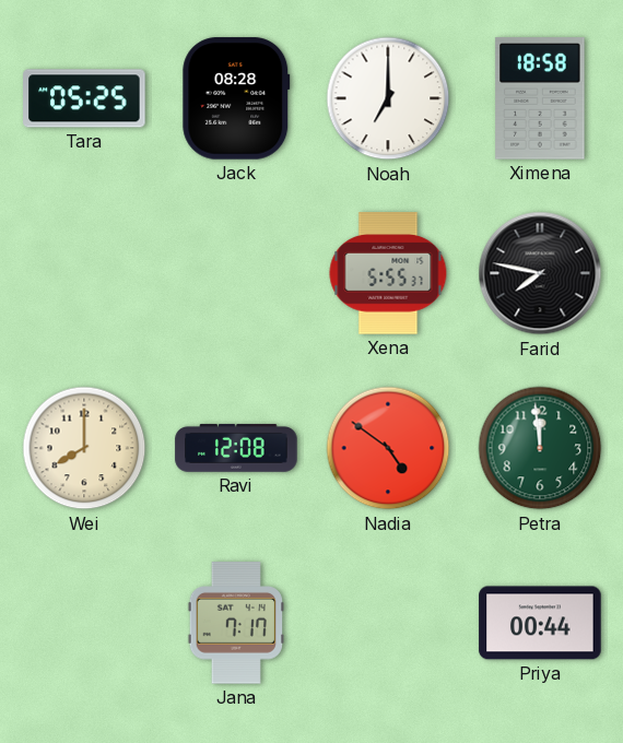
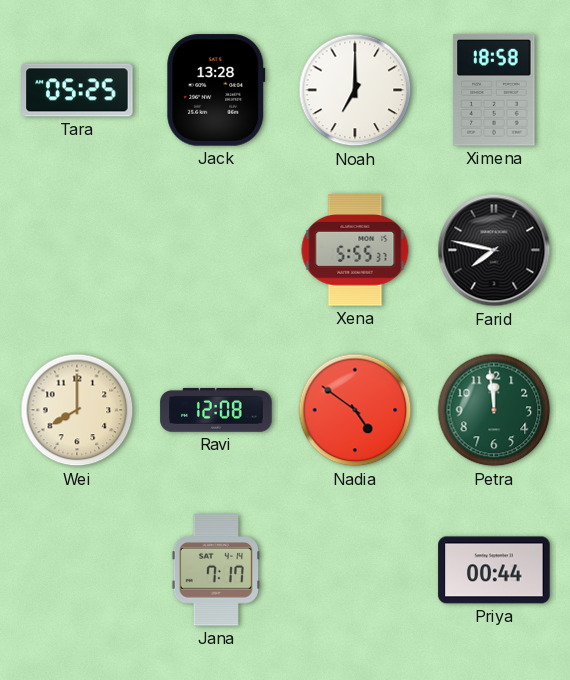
Jack: 08:28 -> 13:28
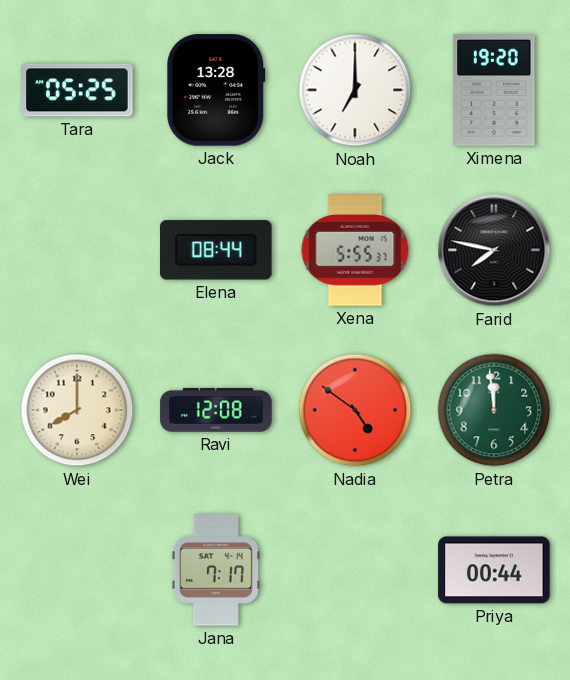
Ximena: 18:58 -> 19:20
Elena: none -> 08:44
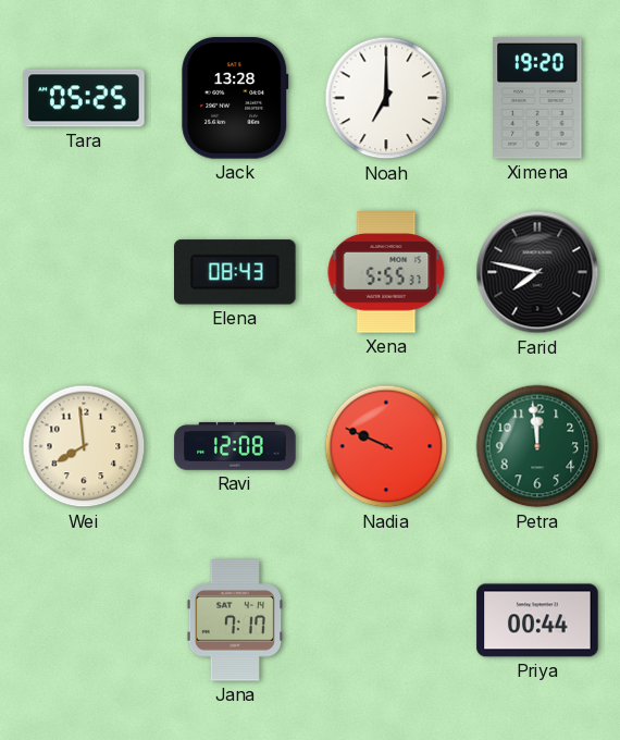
Elena: 08:44 -> 08:43
Wei: 8:00 -> 7:59
Nadia: 4:51 -> 9:49
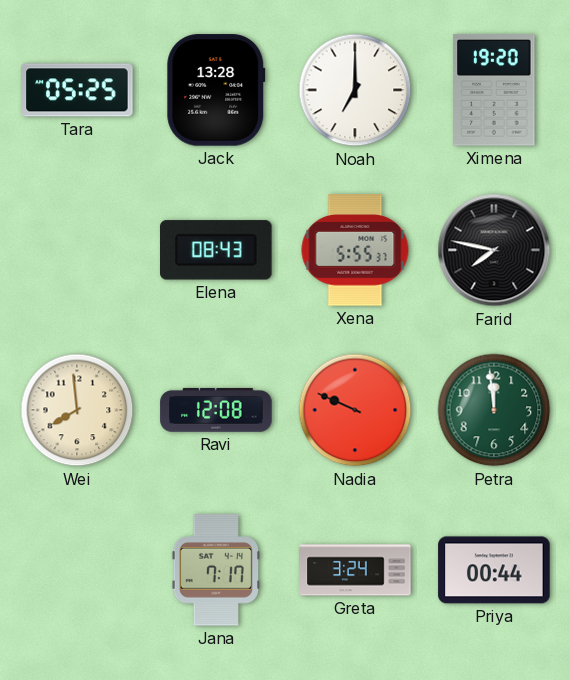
Greta: none -> 3:24
